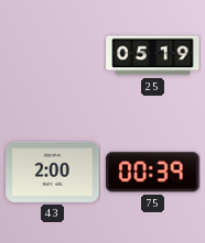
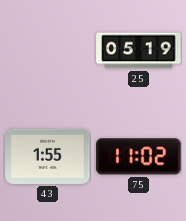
43: 2:00 -> 1:55
75: 00:39 -> 11:02
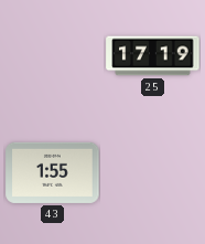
25: 05:19 -> 17:19
75: 11:02 -> none
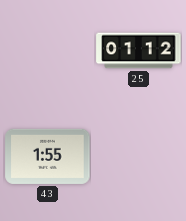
25: 17:19 -> 01:12
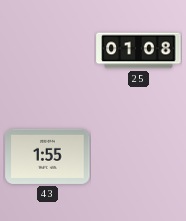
25: 01:12 -> 01:08
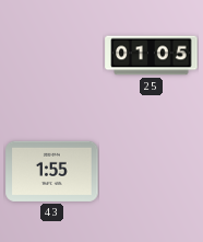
25: 01:08 -> 01:05
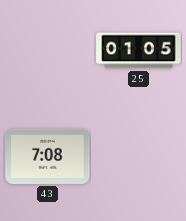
43: 1:55 -> 7:08
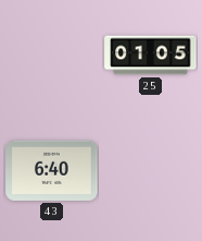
43: 7:08 -> 6:40
